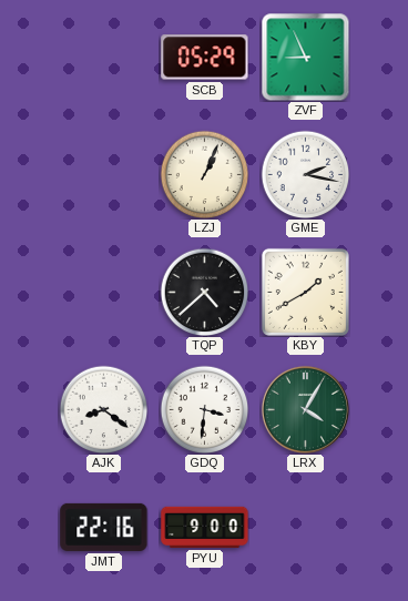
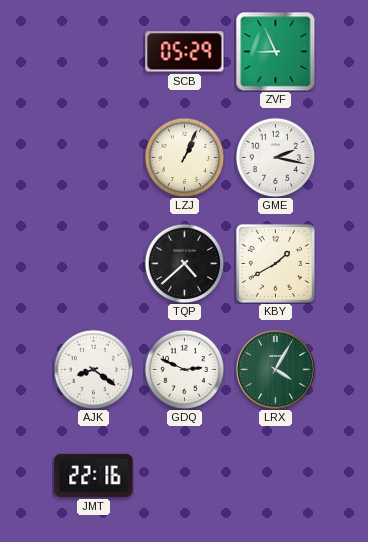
GDQ: 3:31 -> 2:49
PYU: 9:00 -> none
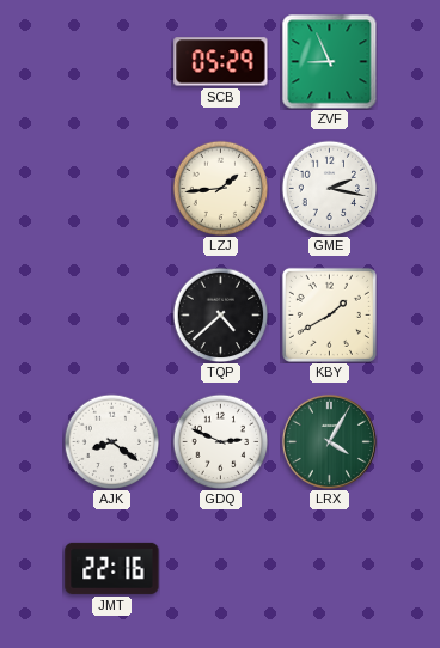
LZJ: 1:04 -> 1:44
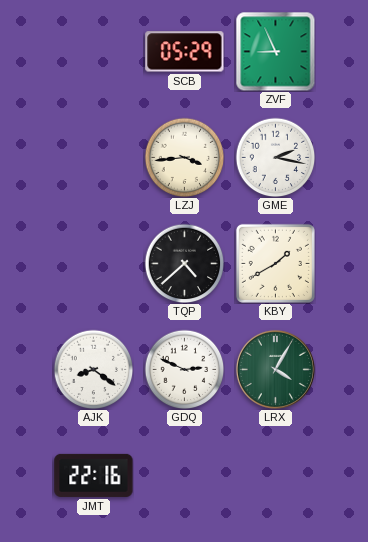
LZJ: 1:44 -> 3:44
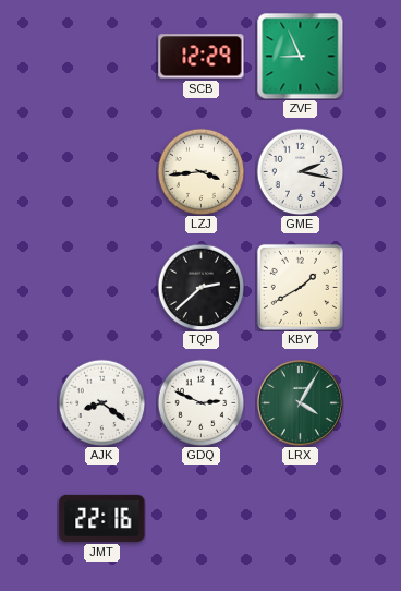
SCB: 05:29 -> 12:29
TQP: 4:38 -> 2:38
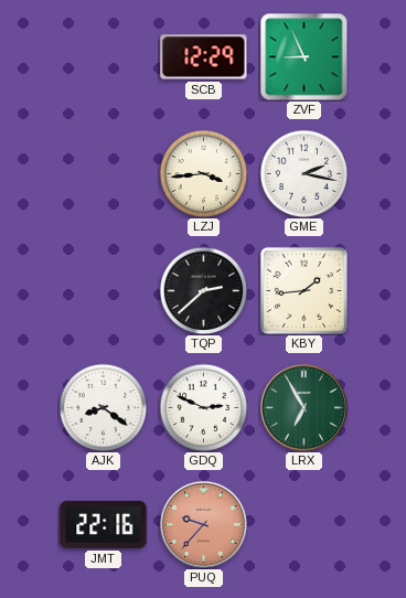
KBY: 1:40 -> 1:44
LRX: 4:05 -> 6:55
PUQ: none -> 9:37
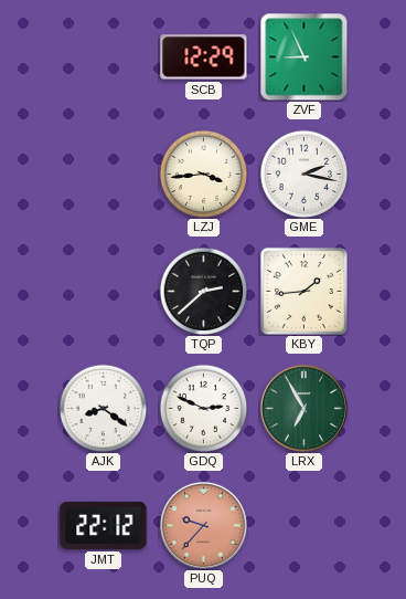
JMT: 22:16 -> 22:12
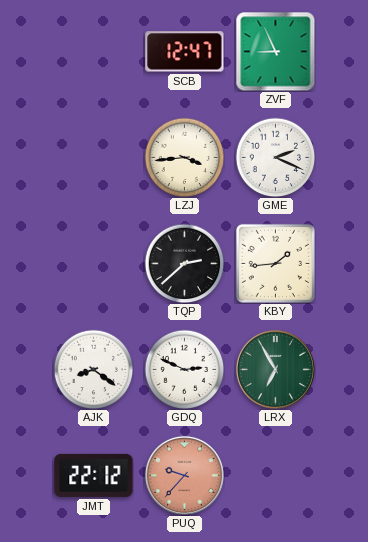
SCB: 12:29 -> 12:47
GME: 2:17 -> 2:19
